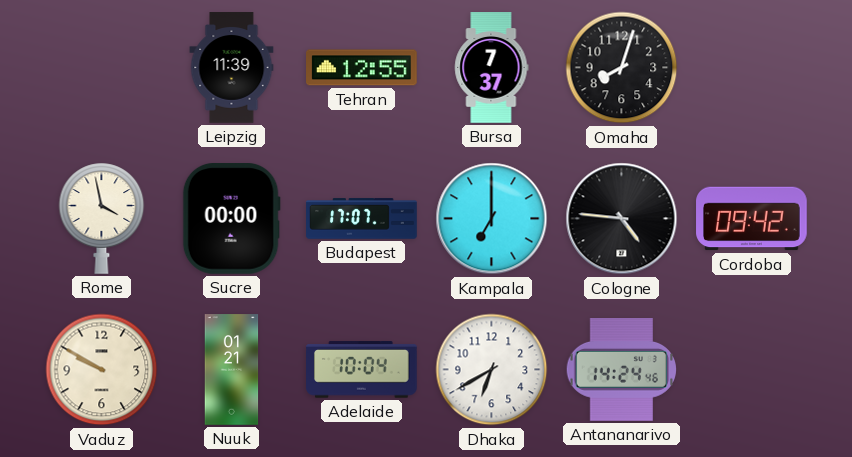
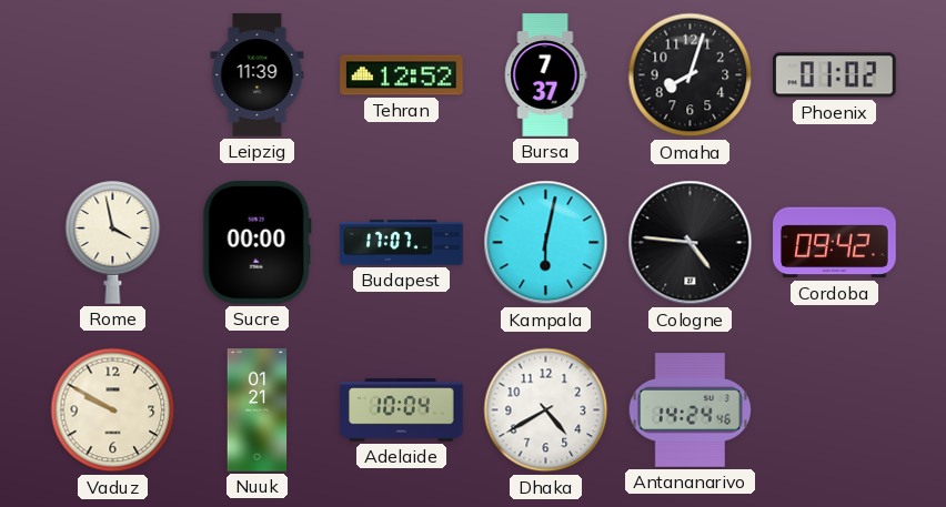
Tehran: 12:55 -> 12:52
Phoenix: none -> 01:02
Kampala: 7:00 -> 6:02
Dhaka: 6:40 -> 4:40
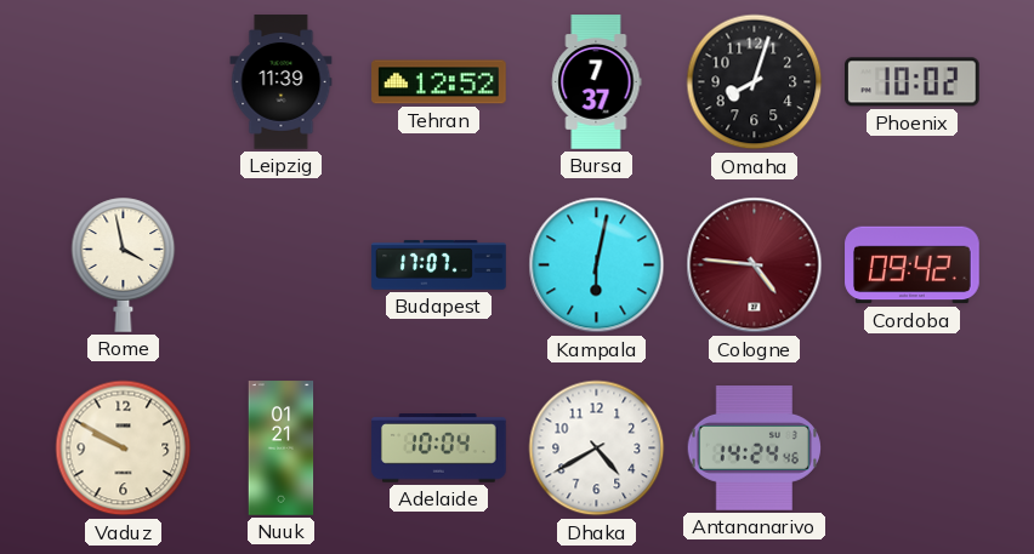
Phoenix: 01:02 -> 10:02
Sucre: 00:00 -> none
Cologne dial: black -> burgundy
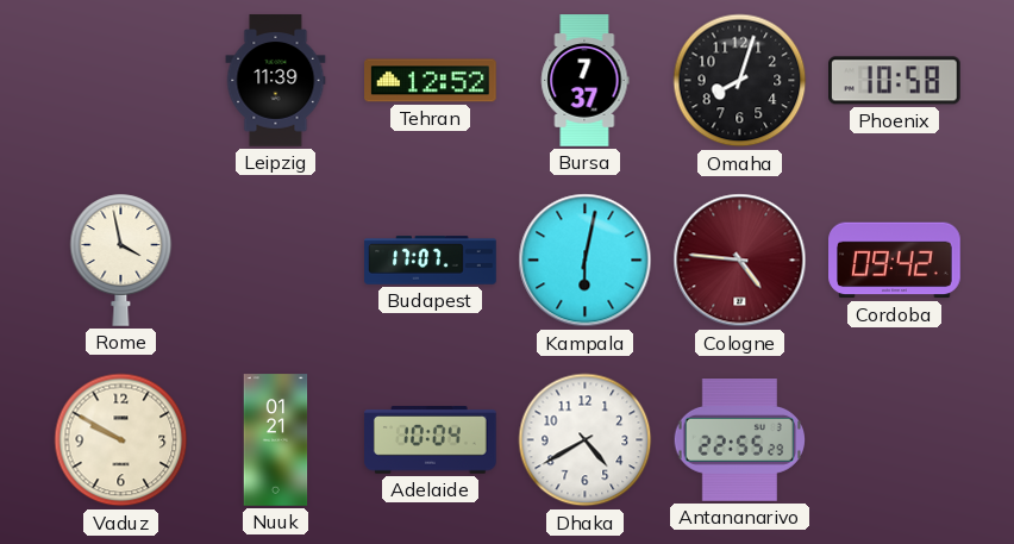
Phoenix: 10:02 -> 10:58
Antananarivo: 14:24 -> 22:55
